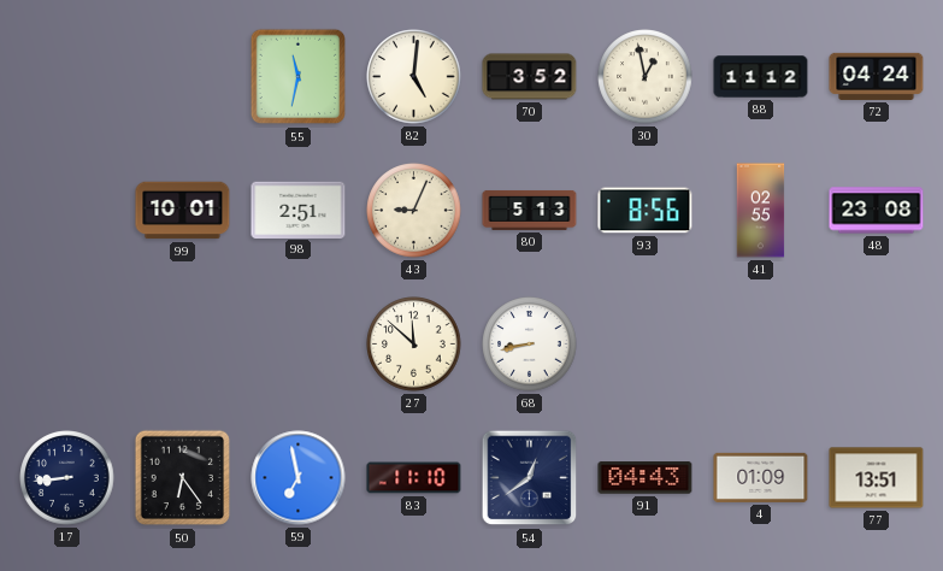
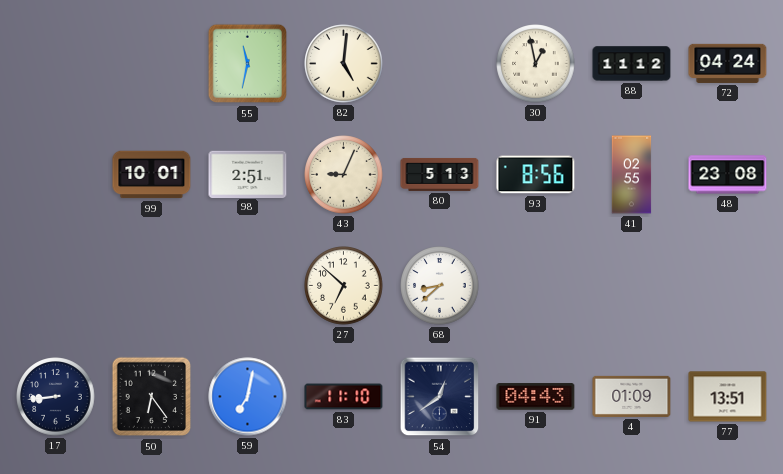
70: 3:52 -> none
27: 11:52 -> 6:52
68: 8:43 -> 8:38
59: 6:58 -> 7:02
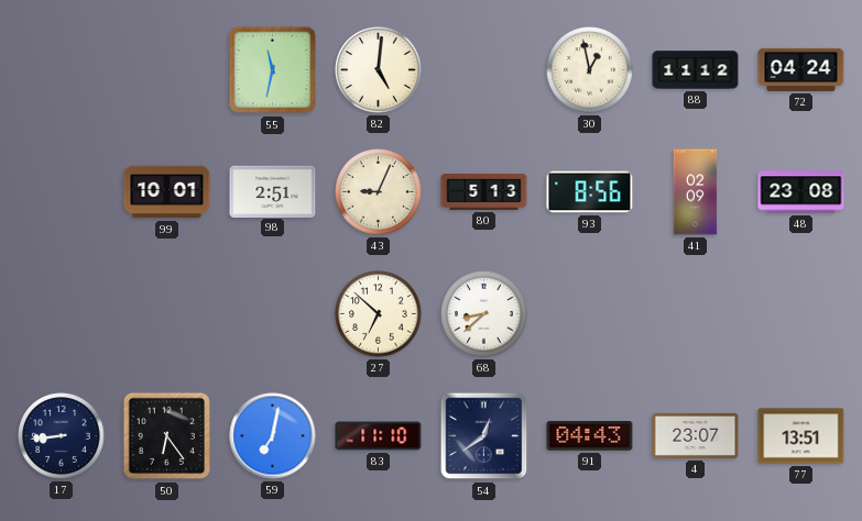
41: 02:55 -> 02:09
4: 01:09 -> 23:07
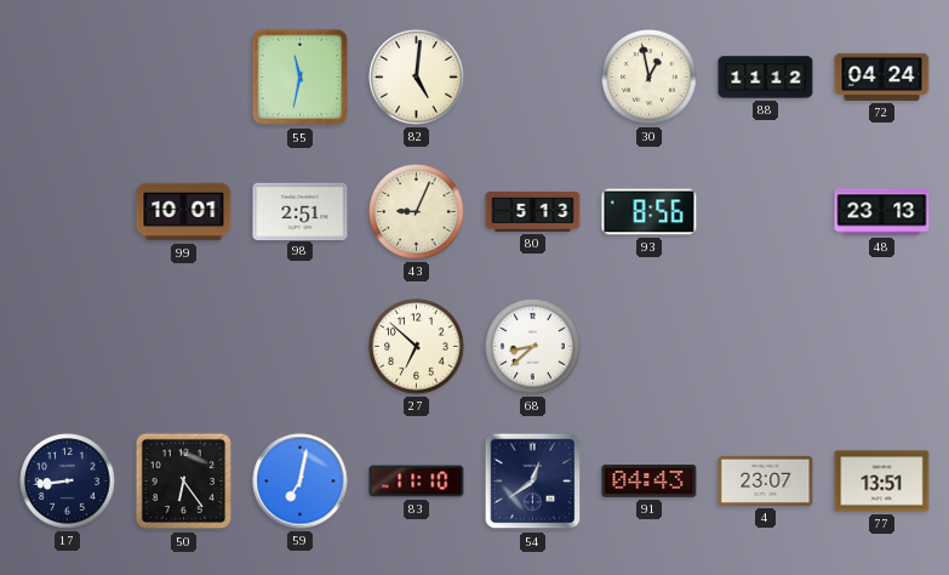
41: 02:09 -> none
48: 23:08 -> 23:13
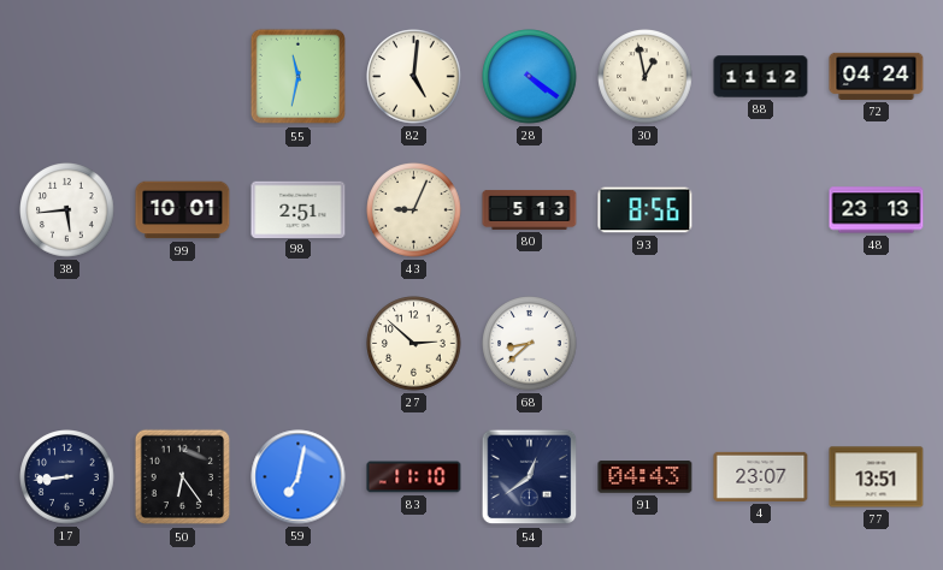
28: none -> 4:21
38: none -> 5:44
27: 6:52 -> 2:52
